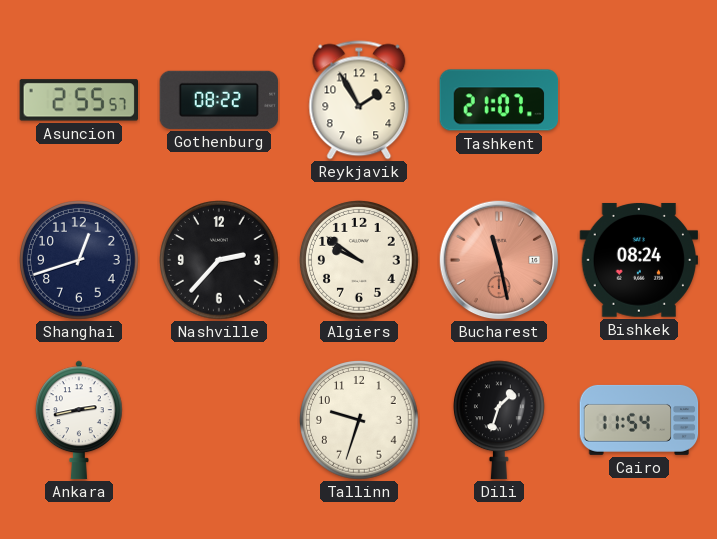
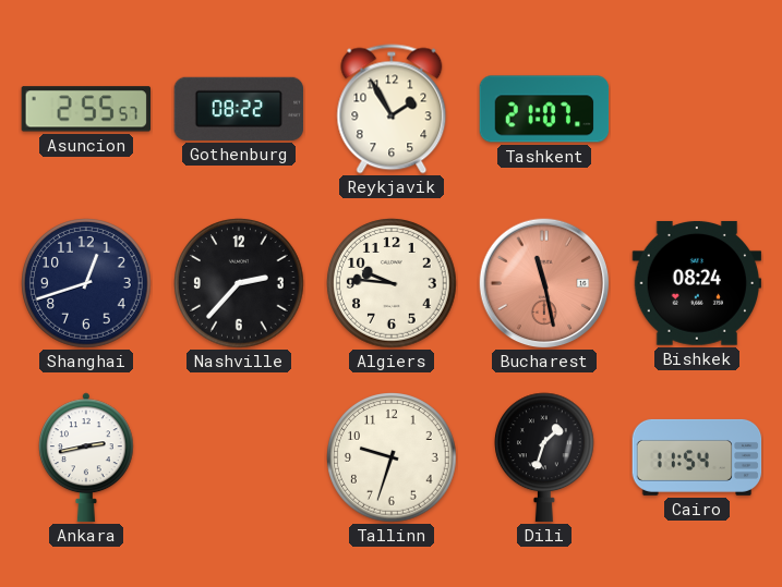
Algiers: 9:51 -> 9:46
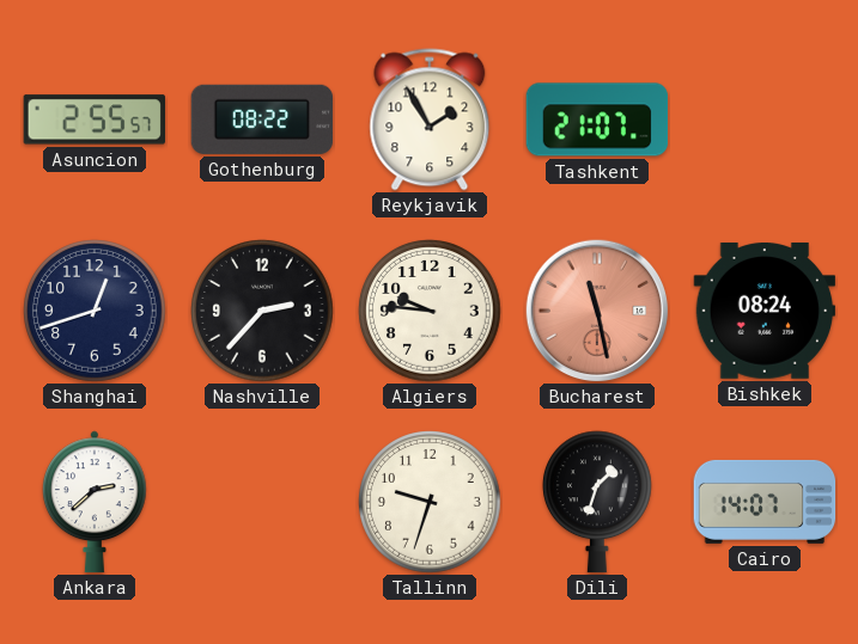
Ankara: 2:43 -> 2:38
Cairo: 11:54 -> 14:07
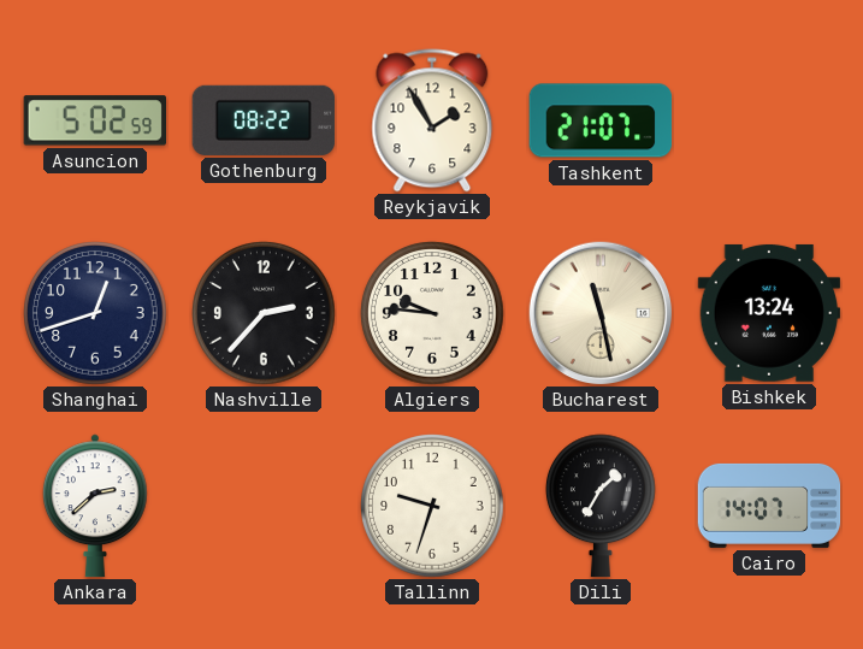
Asuncion: 2:55 -> 5:02
Bucharest dial: salmon -> cream
Bishkek: 08:24 -> 13:24
Dili: 1:33 -> 1:35
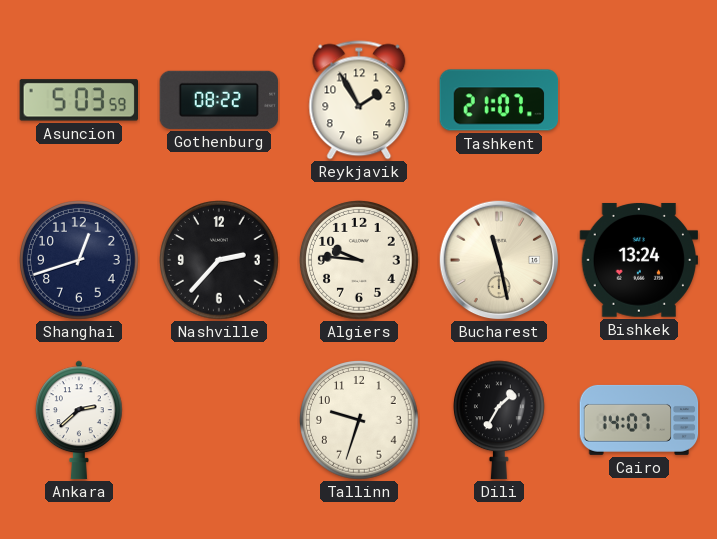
Asuncion: 5:02 -> 5:03
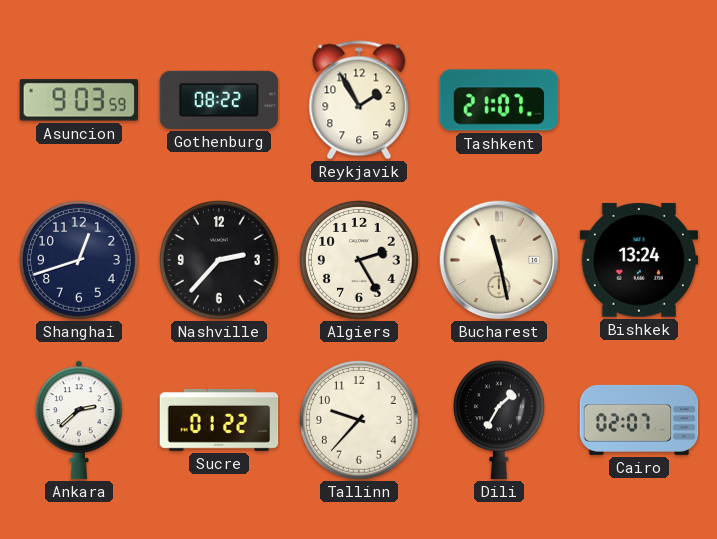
Asuncion: 5:03 -> 9:03
Algiers: 9:46 -> 2:25
Sucre: none -> 01:22
Tallinn: 9:33 -> 9:37
Cairo: 14:07 -> 02:07
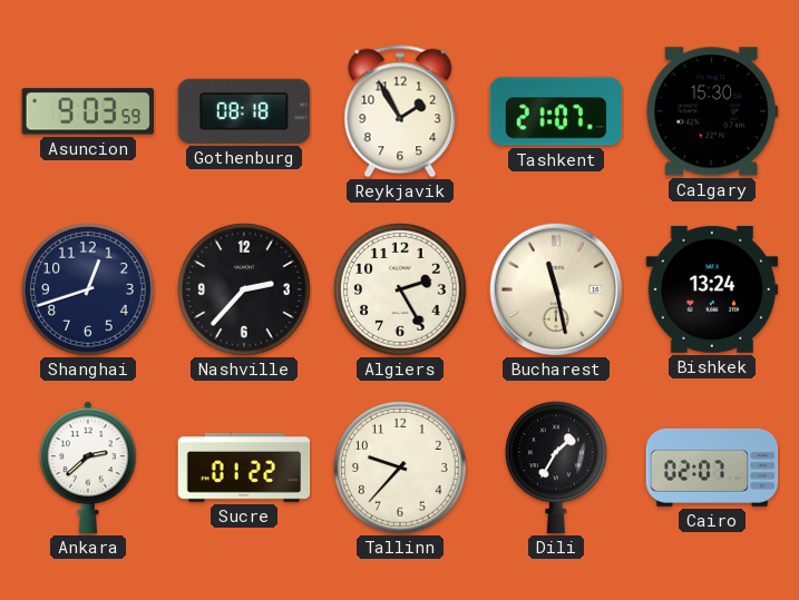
Gothenburg: 08:22 -> 08:18
Calgary: none -> 15:30
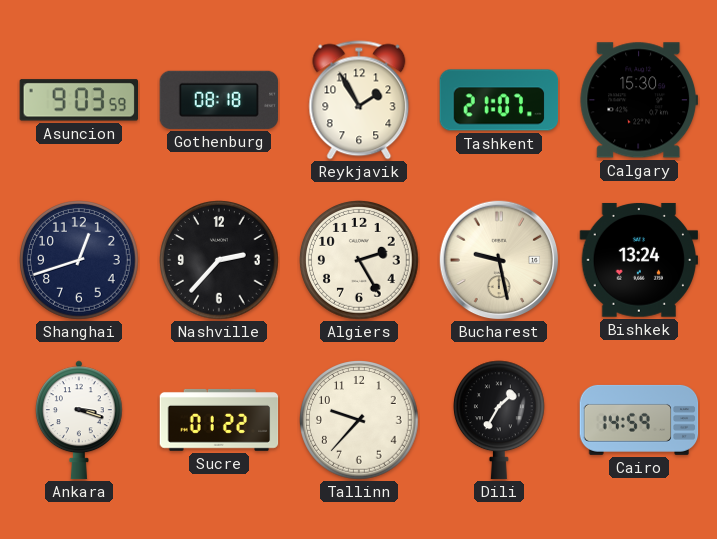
Bucharest: 11:28 -> 9:28
Ankara: 2:38 -> 3:18
Cairo: 02:07 -> 14:59
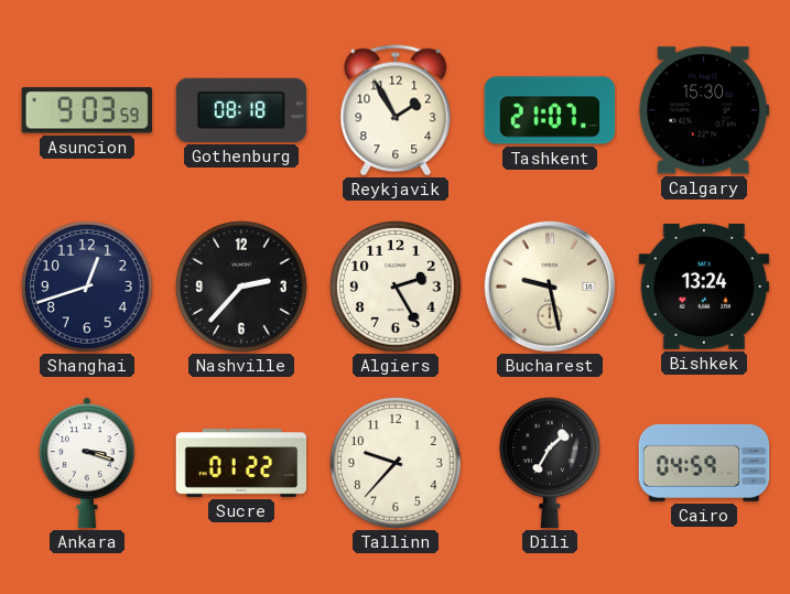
Cairo: 14:59 -> 04:59
